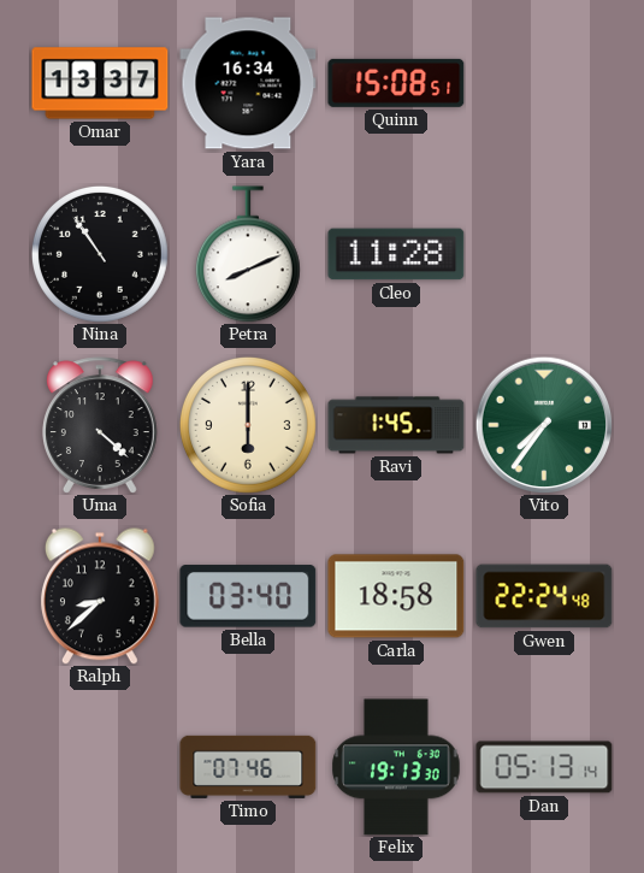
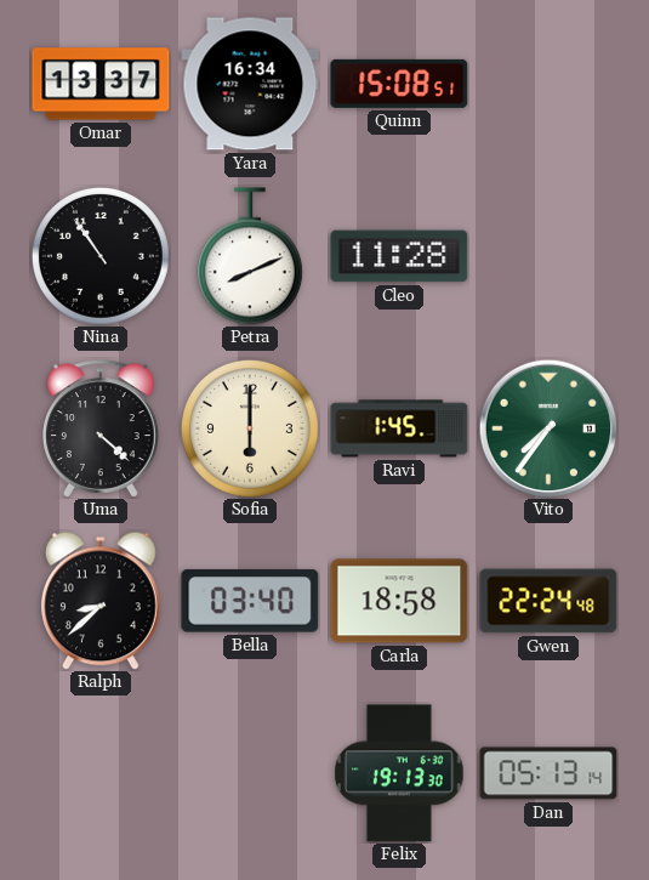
Timo: 07:46 -> none
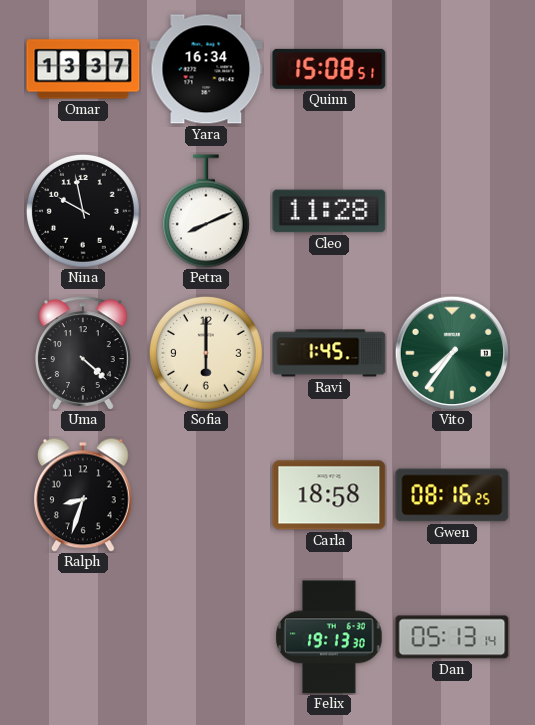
Nina: 10:54 -> 9:58
Ralph: 8:38 -> 8:33
Bella: 03:40 -> none
Gwen: 22:24 -> 08:16
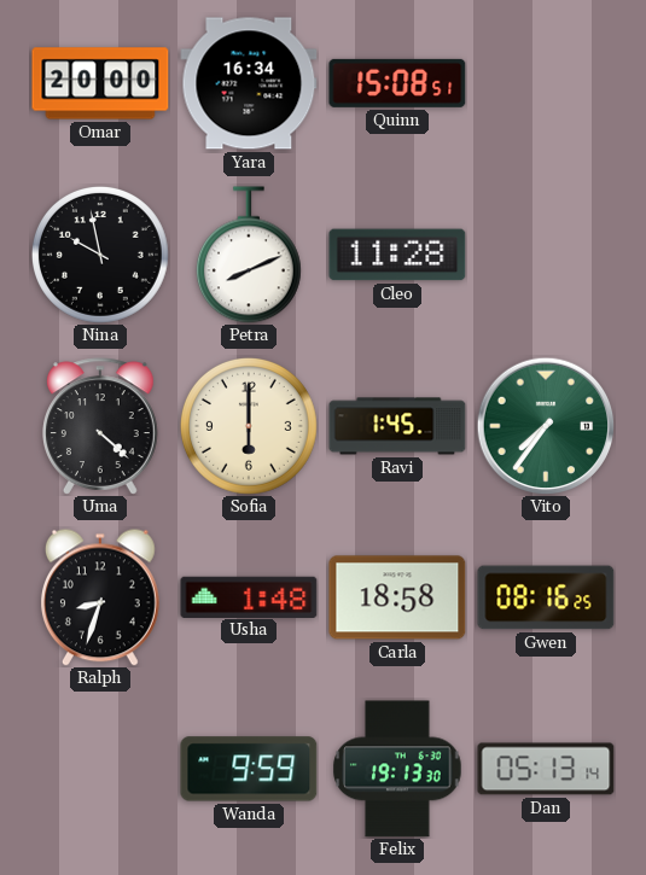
Omar: 13:37 -> 20:00
Usha: none -> 1:48
Wanda: none -> 9:59
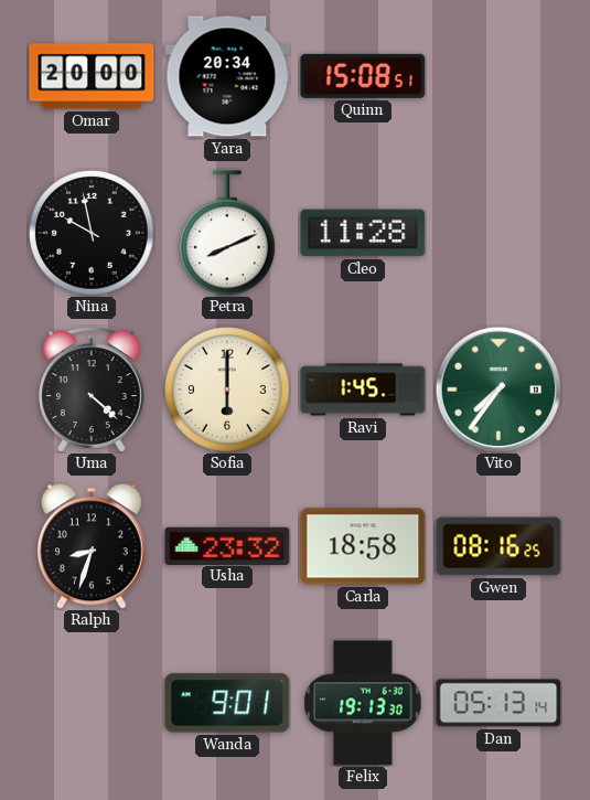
Yara: 16:34 -> 20:34
Usha: 1:48 -> 23:32
Wanda: 9:59 -> 9:01
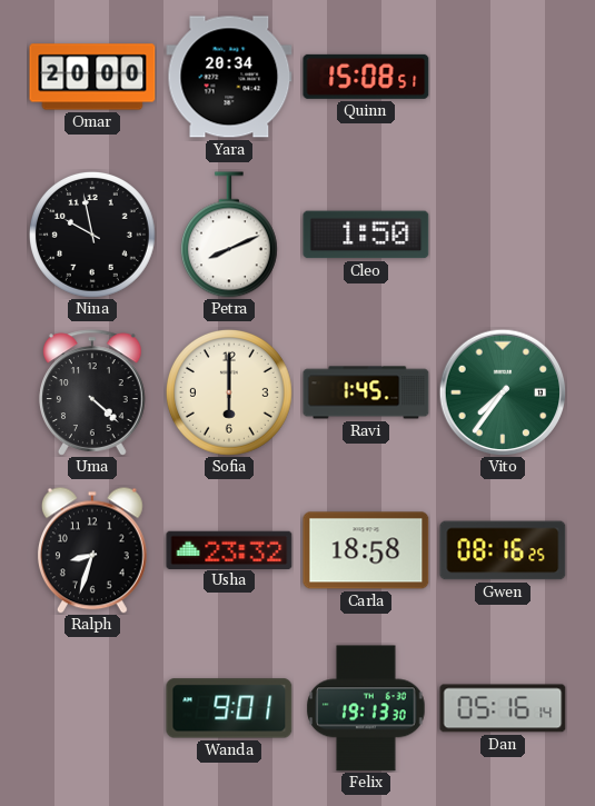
Cleo: 11:28 -> 1:50
Dan: 05:13 -> 05:16
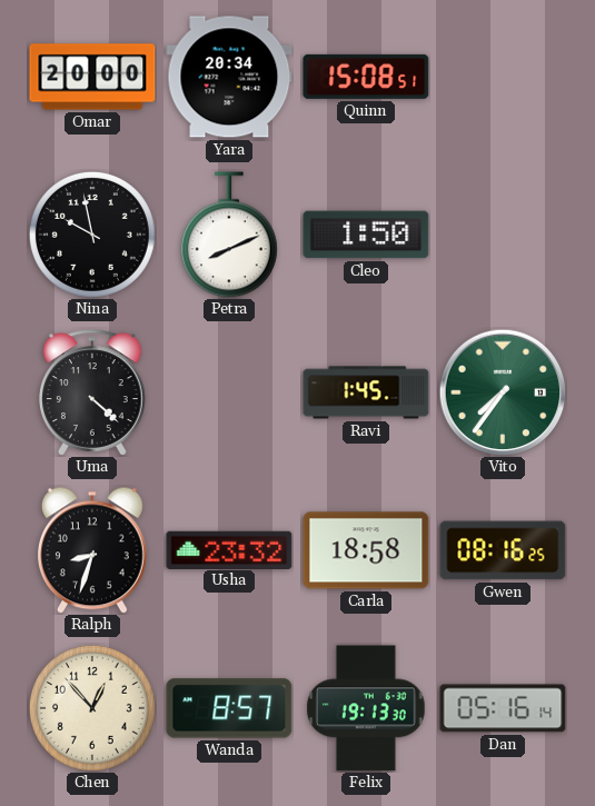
Sofia: 6:00 -> none
Chen: none -> 12:53
Wanda: 9:01 -> 8:57
